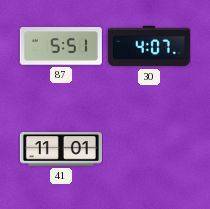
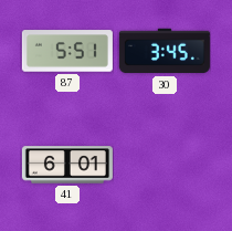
30: 4:07 -> 3:45
41: 11:01 -> 6:01
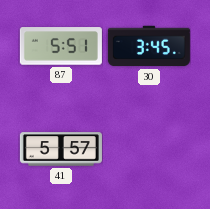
41: 6:01 -> 5:57
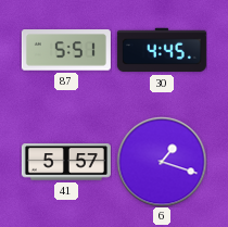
30: 3:45 -> 4:45
6: none -> 1:18
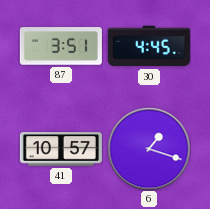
87: 5:51 -> 3:51
41: 5:57 -> 10:57
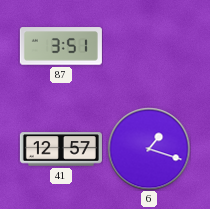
30: 4:45 -> none
41: 10:57 -> 12:57
